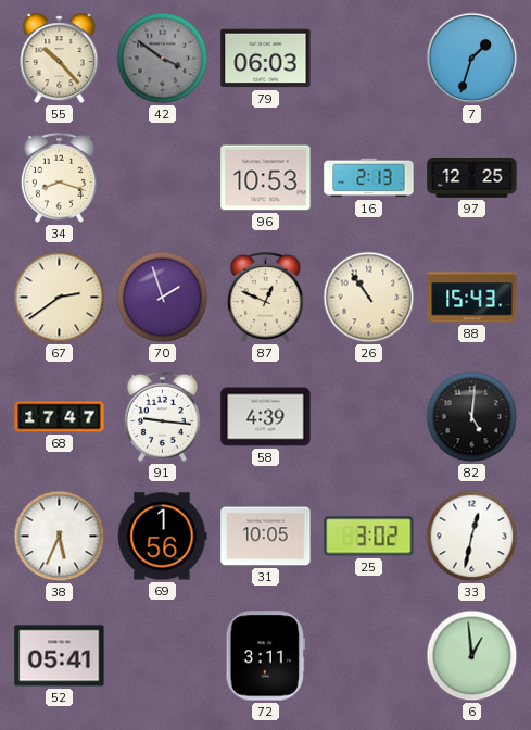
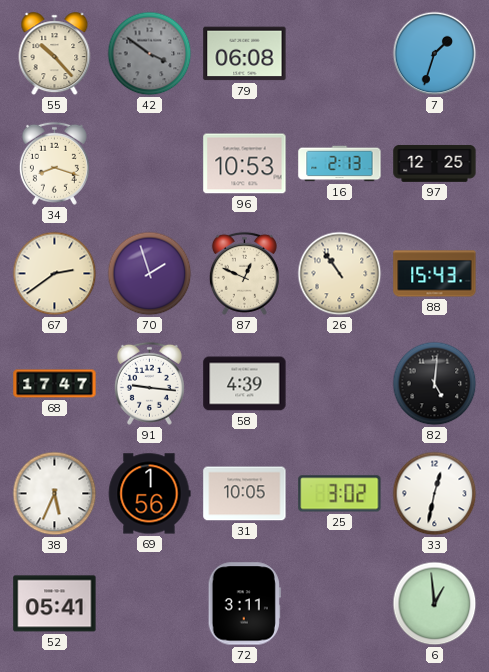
79: 06:03 -> 06:08
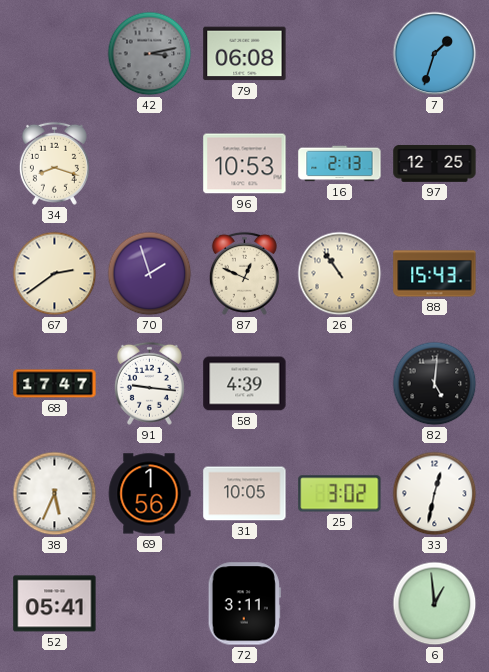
55: 10:23 -> none
42: 3:51 -> 3:13
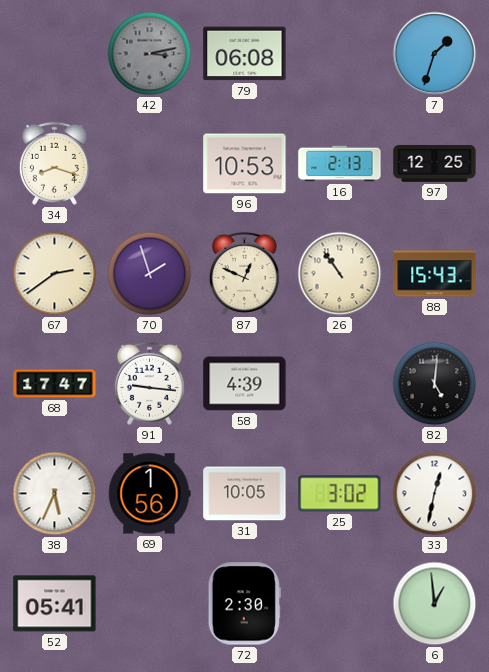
72: 3:11 -> 2:30
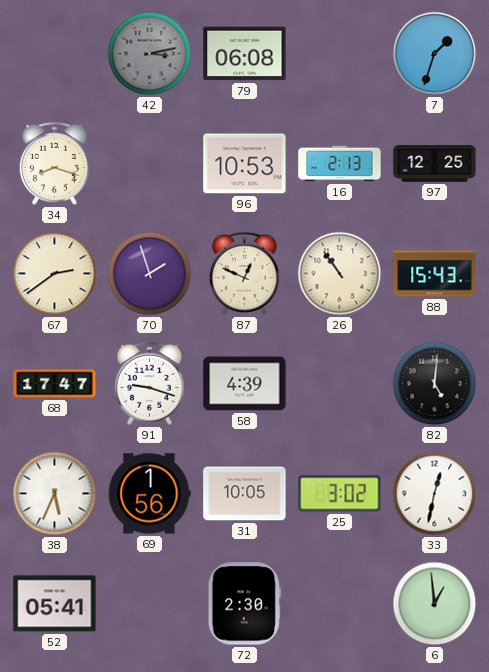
91: 9:16 -> 9:18
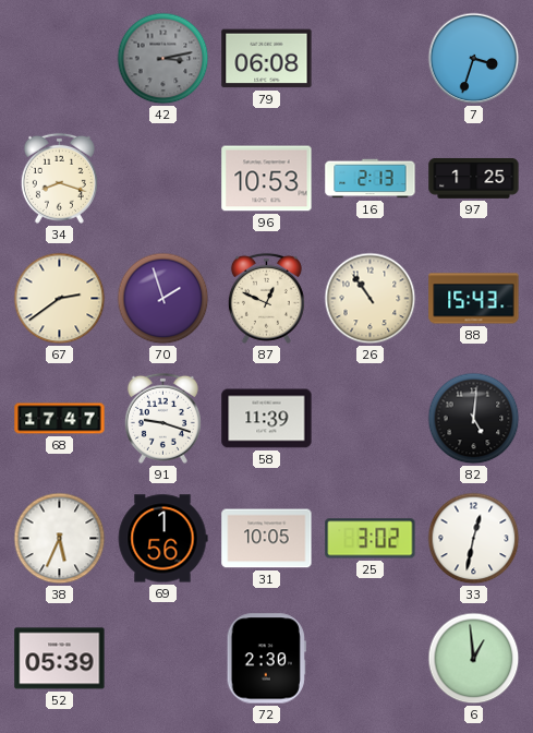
7: 1:33 -> 3:33
97: 12:25 -> 1:25
58: 4:39 -> 11:39
52: 05:41 -> 05:39
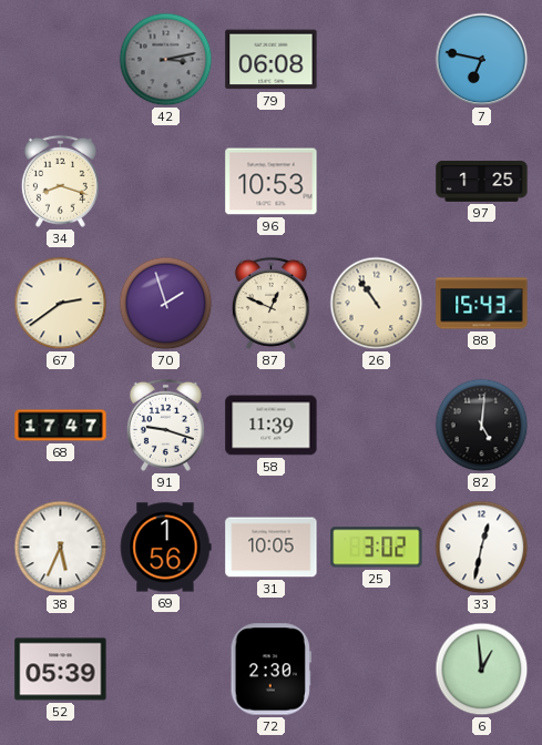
7: 3:33 -> 6:47
16: 2:13 -> none
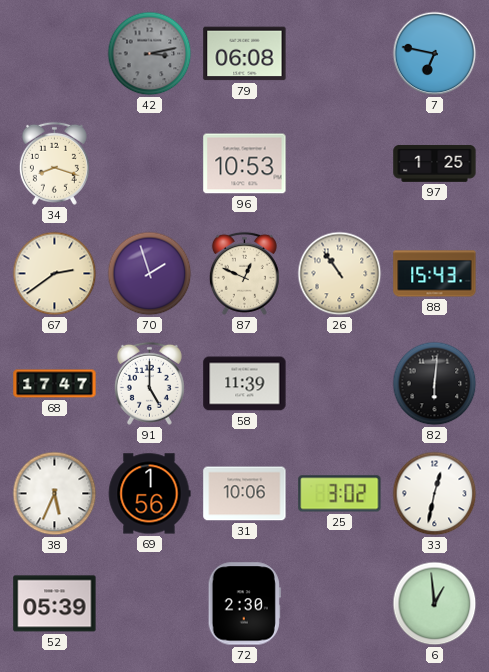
91: 9:18 -> 5:00
82: 5:01 -> 6:01
31: 10:05 -> 10:06
